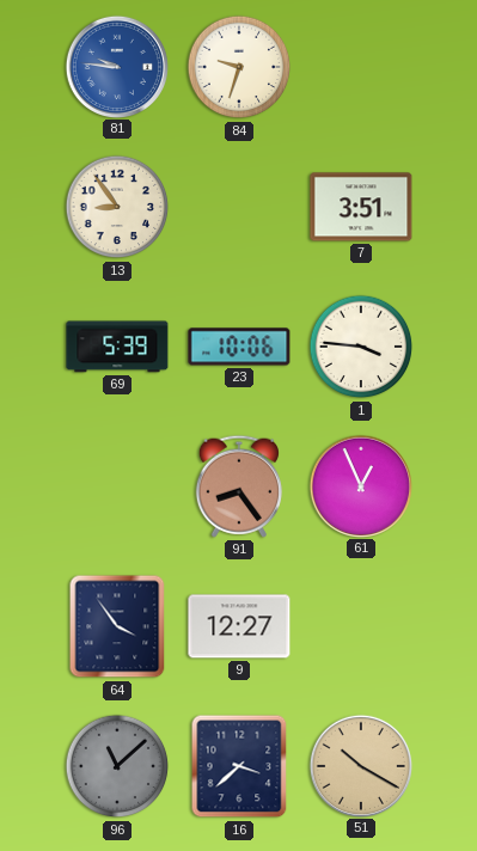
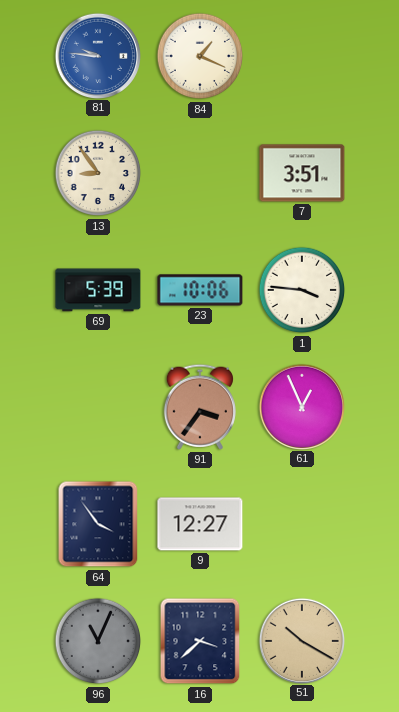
84: 9:33 -> 1:19
91: 8:24 -> 3:36
96: 11:08 -> 11:04
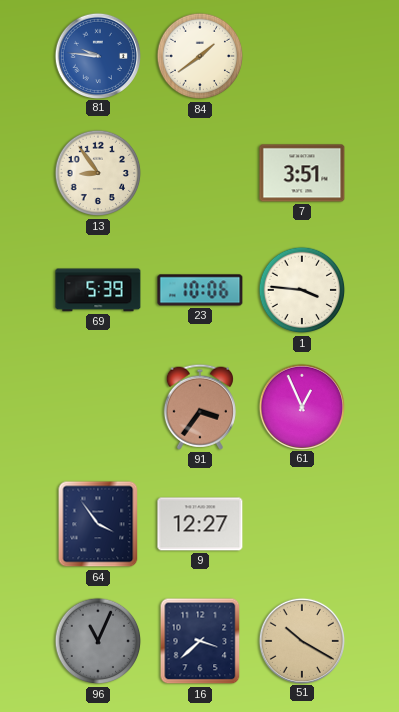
84: 1:19 -> 1:39
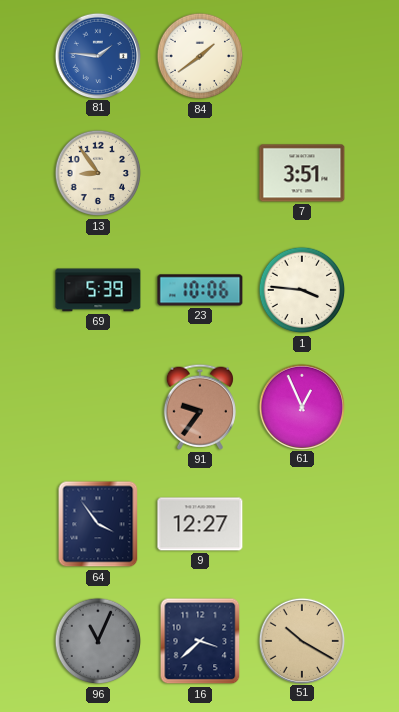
81: 9:46 -> 1:46
91: 3:36 -> 9:36
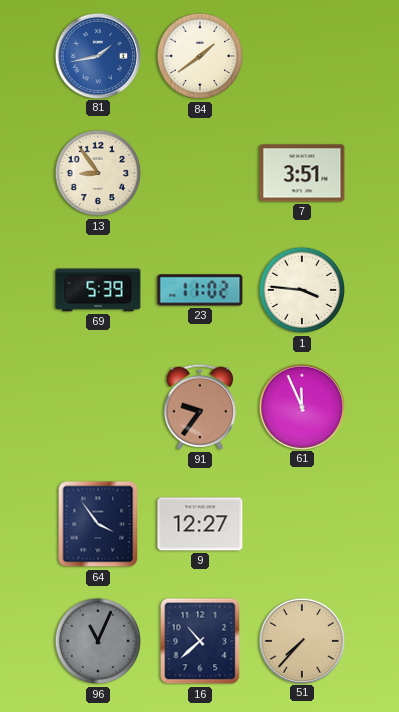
81: 1:46 -> 1:43
23: 10:06 -> 11:02
61: 12:56 -> 11:56
16: 3:38 -> 10:38
51: 10:20 -> 7:37
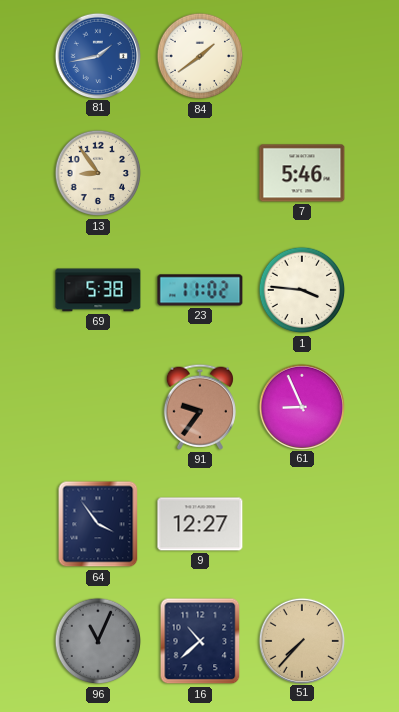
7: 3:51 -> 5:46
69: 5:39 -> 5:38
61: 11:56 -> 8:56
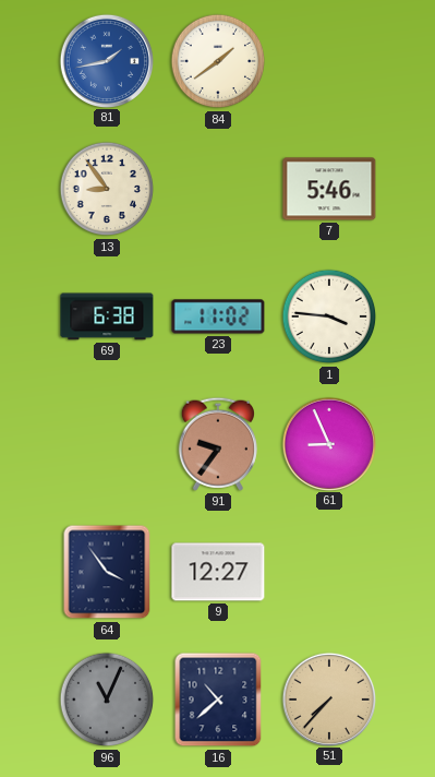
69: 5:38 -> 6:38
